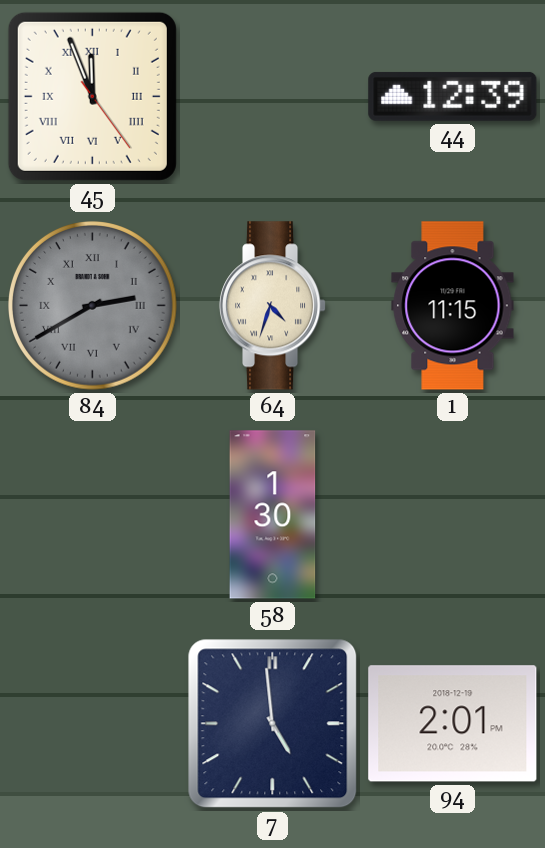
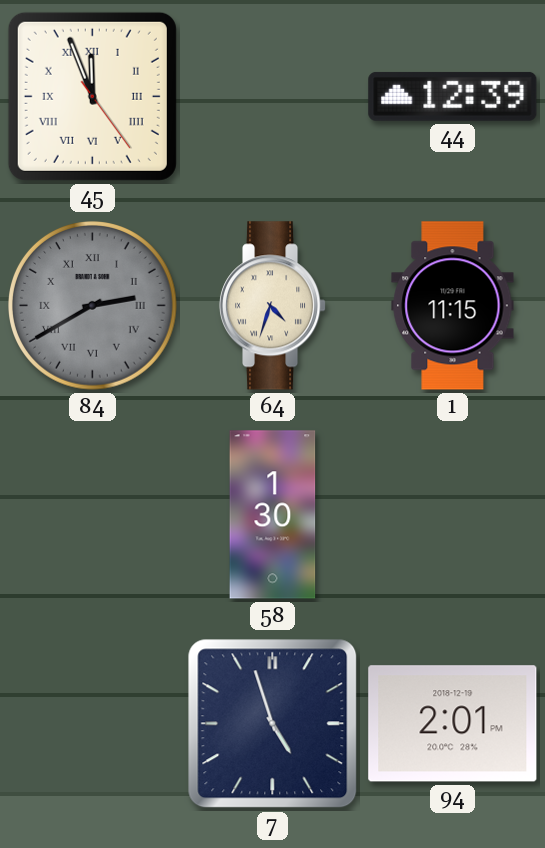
7: 4:59 -> 4:57
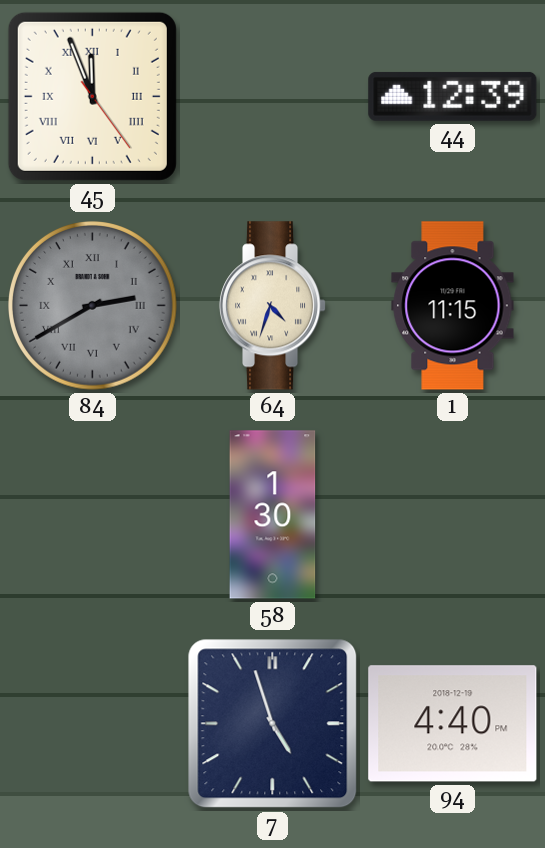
94: 2:01 -> 4:40
